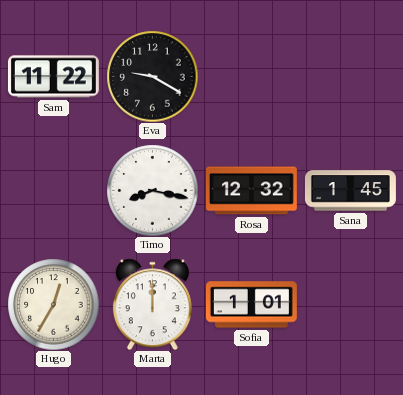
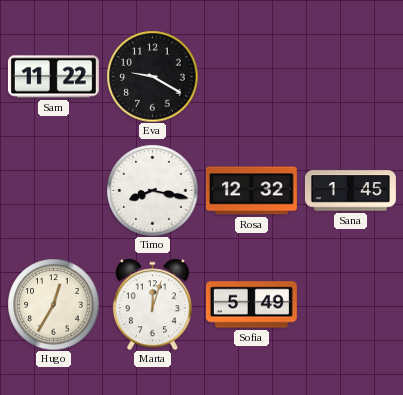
Marta: 12:00 -> 12:03
Sofia: 1:01 -> 5:49
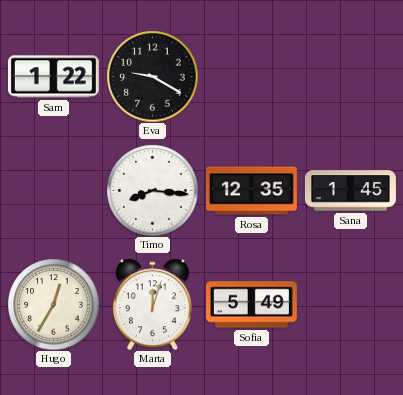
Sam: 11:22 -> 1:22
Timo: 8:17 -> 8:16
Rosa: 12:32 -> 12:35
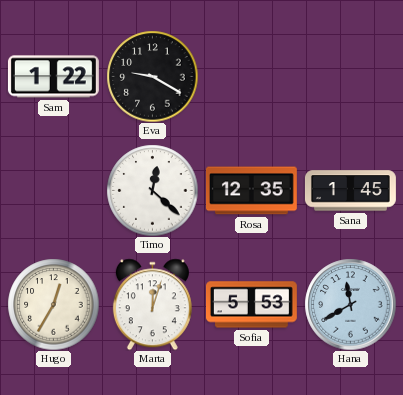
Timo: 8:16 -> 12:22
Sofia: 5:49 -> 5:53
Hana: none -> 11:40
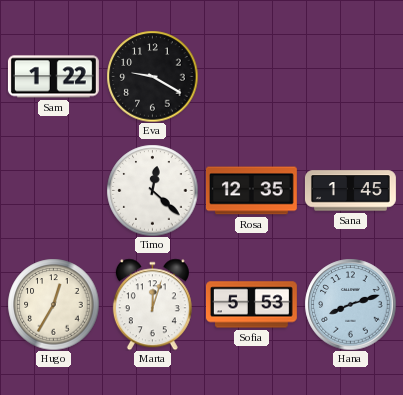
Hana: 11:40 -> 8:12
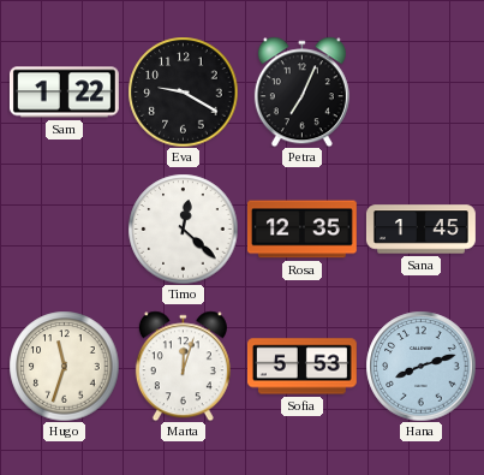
Petra: none -> 7:04
Hugo: 12:35 -> 11:33
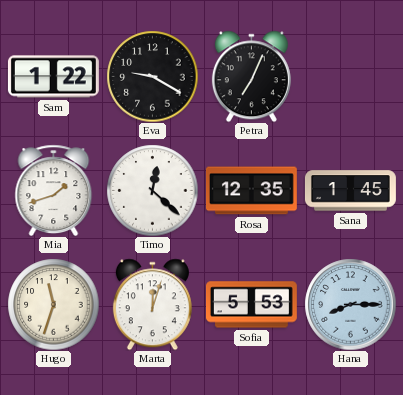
Mia: none -> 1:42
Hana: 8:12 -> 8:15
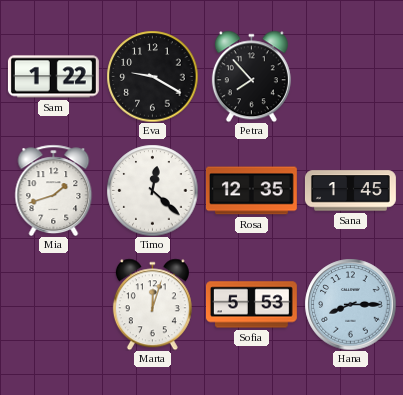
Petra: 7:04 -> 7:53
Hugo: 11:33 -> none
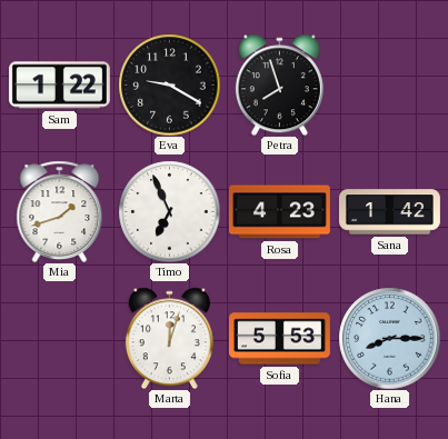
Petra: 7:53 -> 7:57
Timo: 12:22 -> 6:56
Rosa: 12:35 -> 4:23
Sana: 1:45 -> 1:42
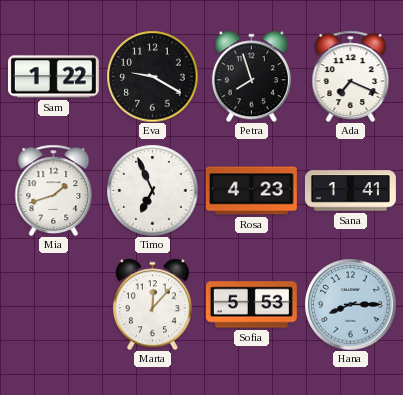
Ada: none -> 7:19
Sana: 1:42 -> 1:41
Marta: 12:03 -> 12:07
